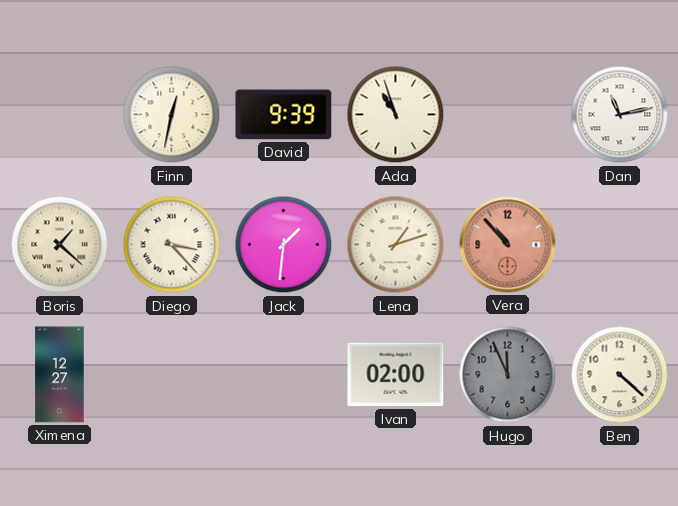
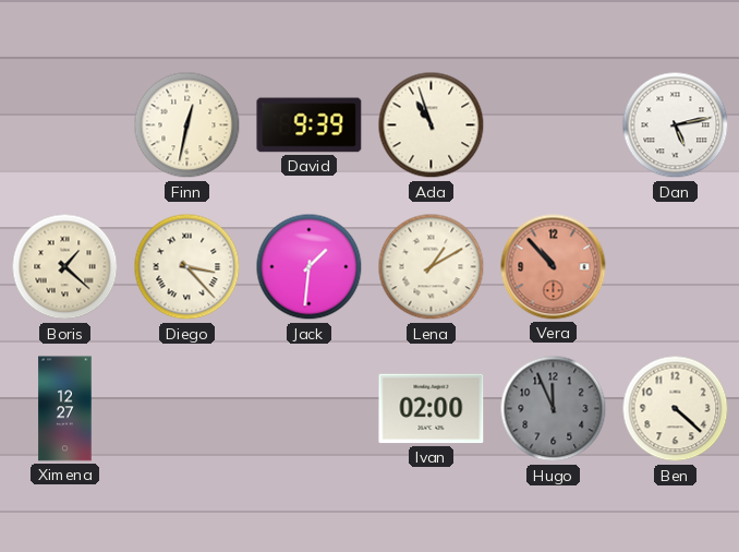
Dan: 11:13 -> 5:13
Lena: 1:12 -> 1:10
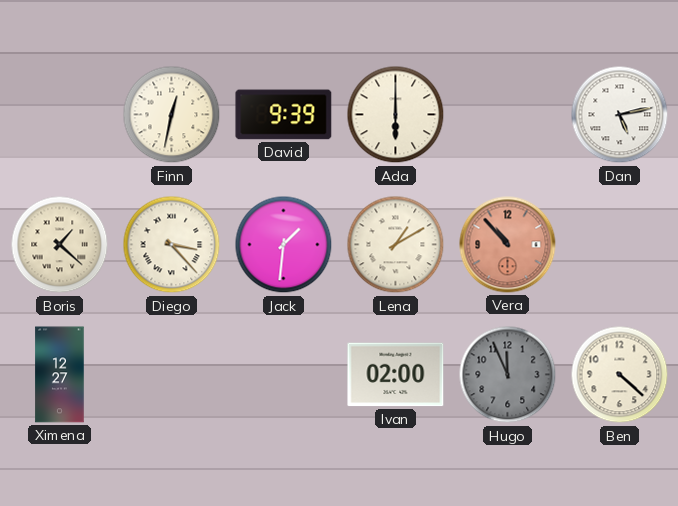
Ada: 10:57 -> 6:00
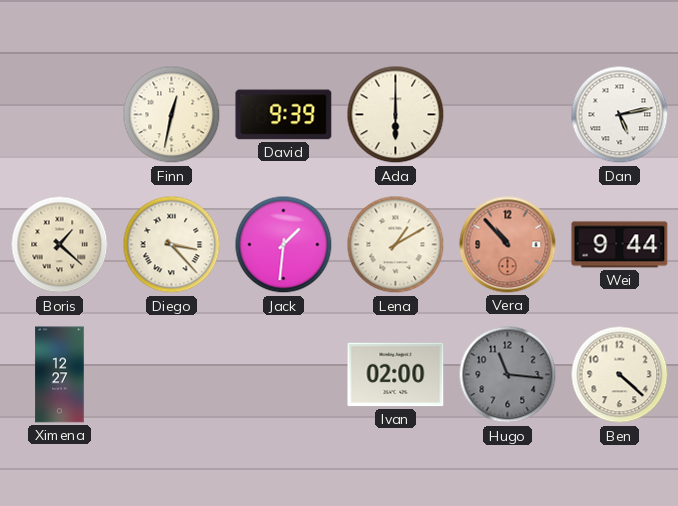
Wei: none -> 9:44
Hugo: 11:56 -> 11:16
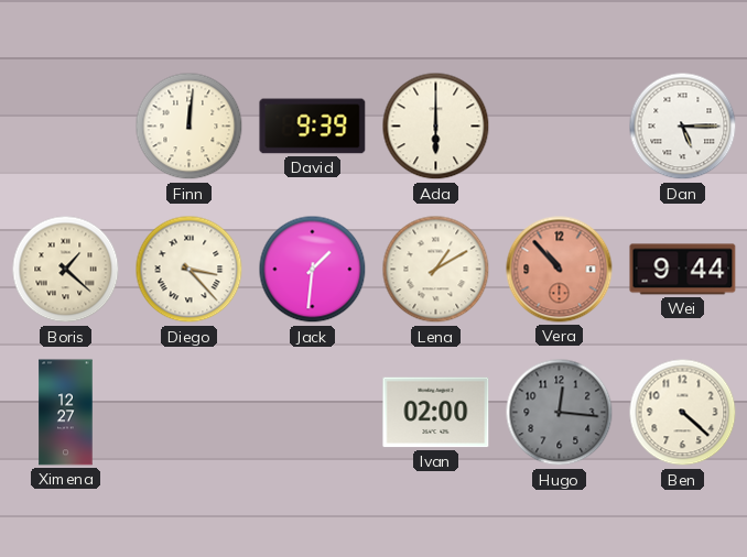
Finn: 12:32 -> 12:01
Dan: 5:13 -> 5:15
Hugo: 11:16 -> 12:16
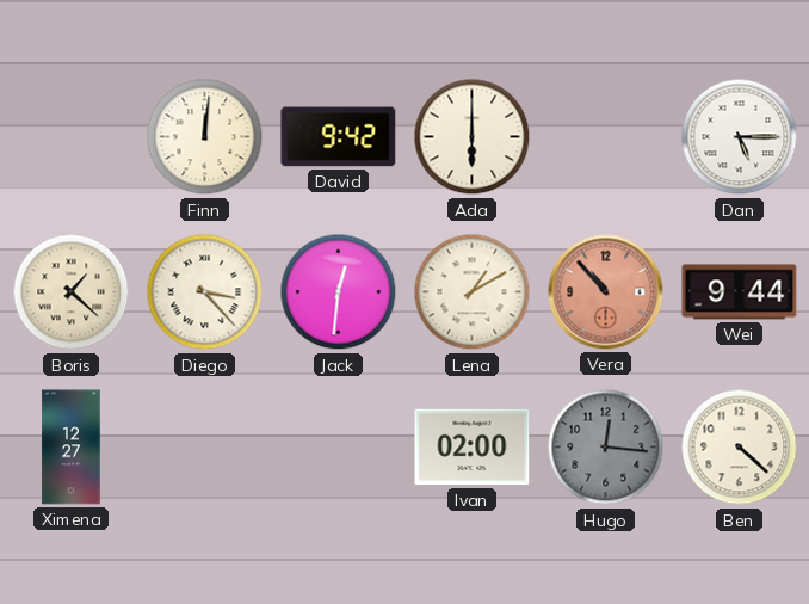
David: 9:39 -> 9:42
Jack: 1:31 -> 12:31
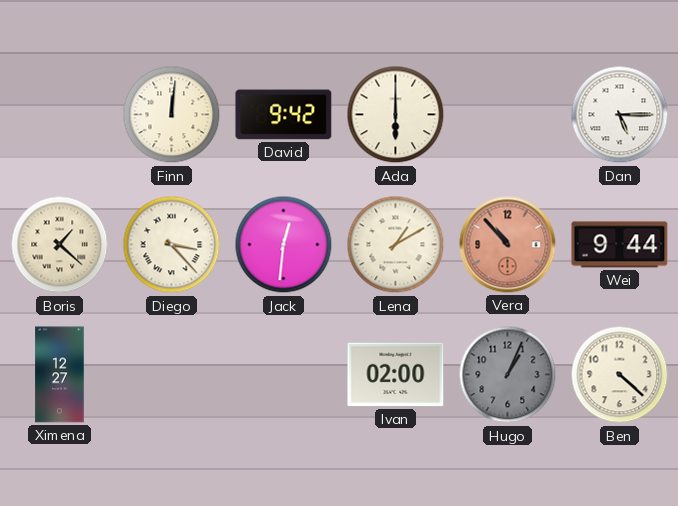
Hugo: 12:16 -> 1:04
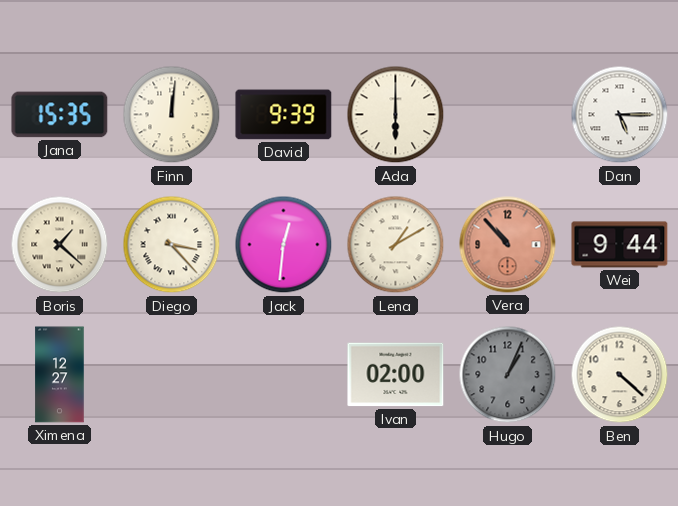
Jana: none -> 15:35
David: 9:42 -> 9:39
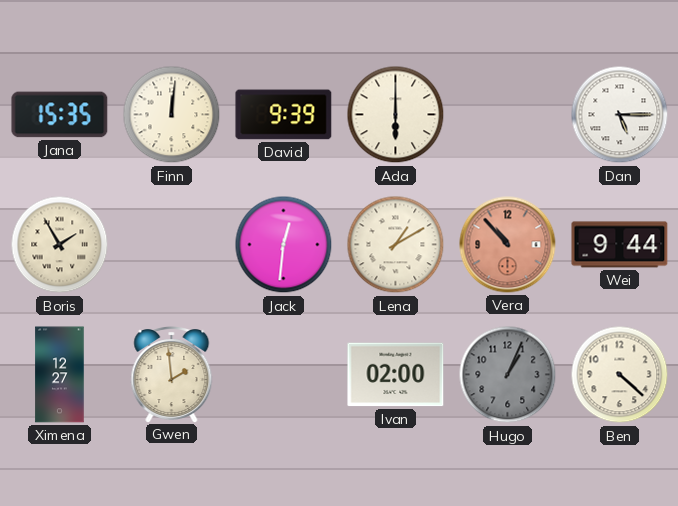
Boris: 1:22 -> 1:55
Diego: 3:23 -> none
Gwen: none -> 1:59
